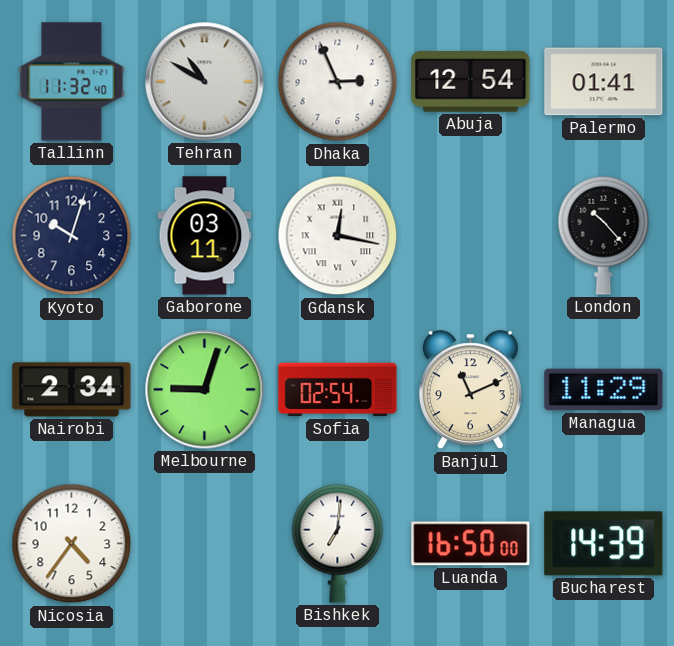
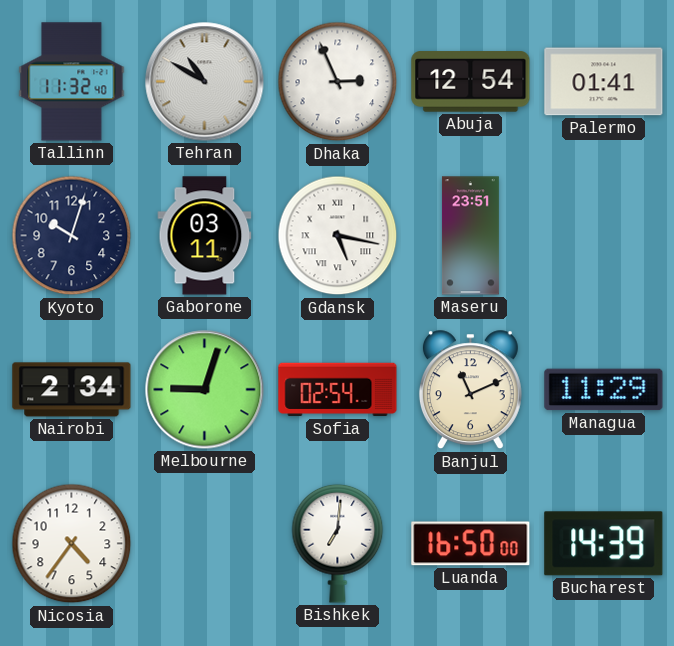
Gdansk: 12:17 -> 5:17
Maseru: none -> 23:51
London: 10:23 -> none
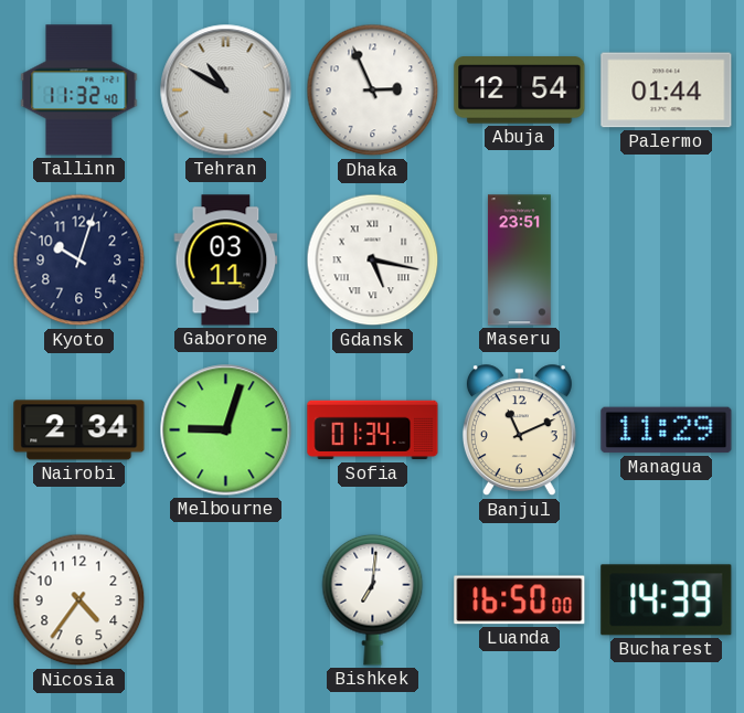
Palermo: 01:41 -> 01:44
Sofia: 02:54 -> 01:34
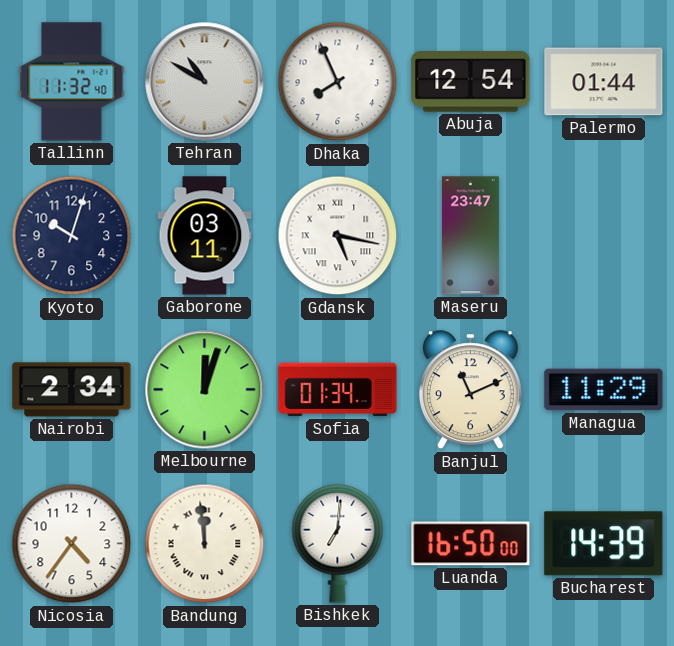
Dhaka: 2:56 -> 7:56
Maseru: 23:51 -> 23:47
Melbourne: 9:03 -> 12:03
Bandung: none -> 11:59
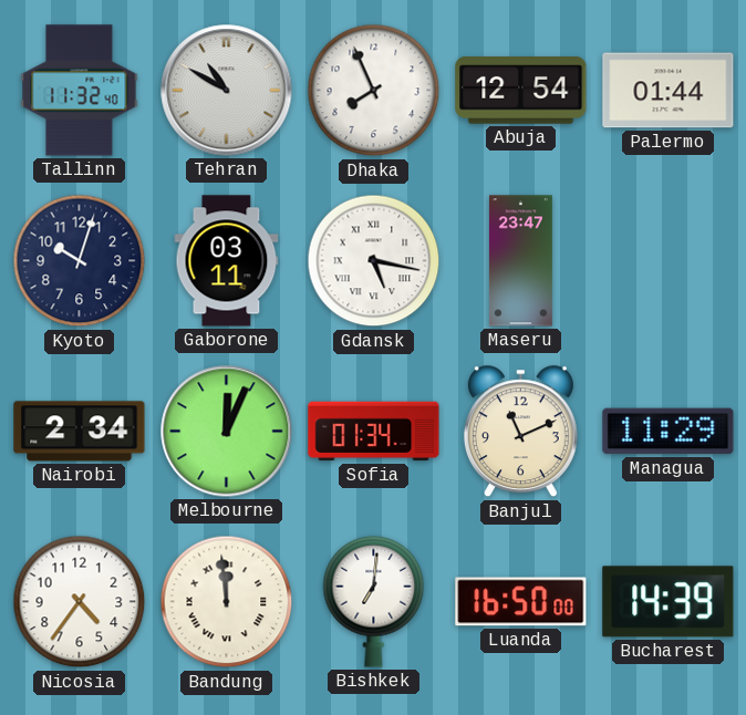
Melbourne: 12:03 -> 12:04
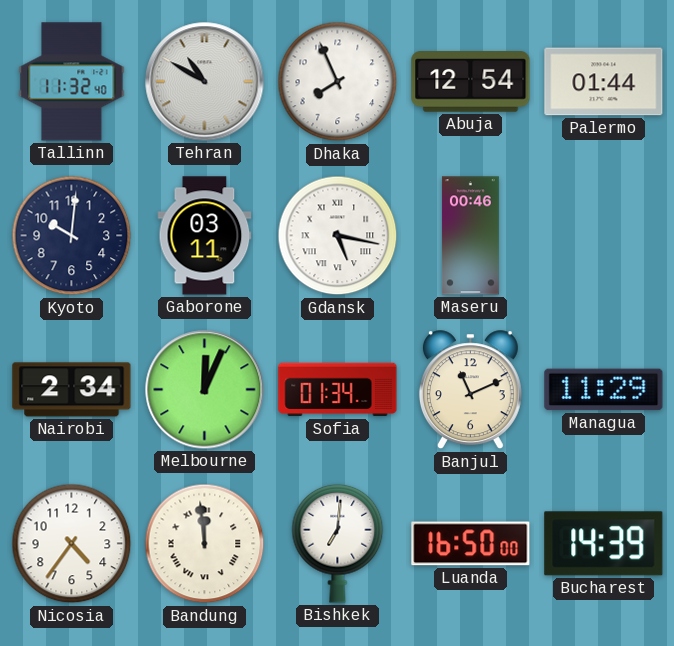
Kyoto: 10:03 -> 10:01
Maseru: 23:47 -> 00:46
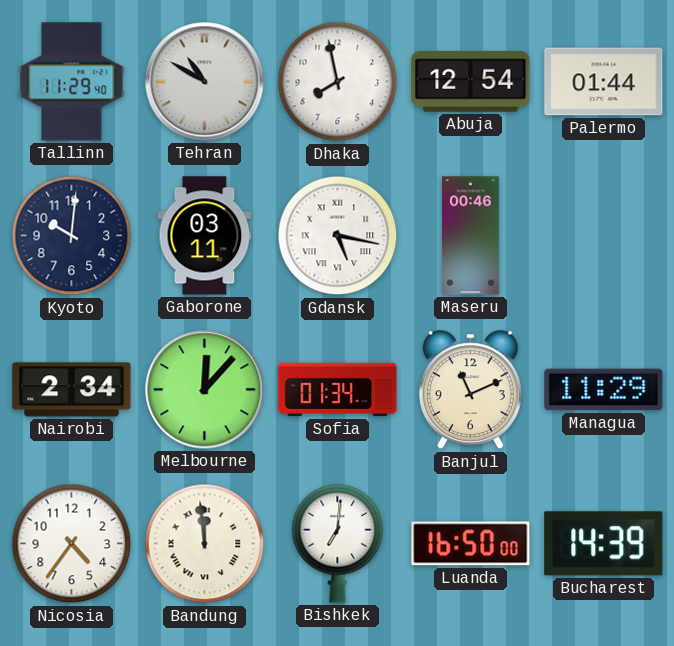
Tallinn: 11:32 -> 11:29
Dhaka: 7:56 -> 7:58
Melbourne: 12:04 -> 12:07
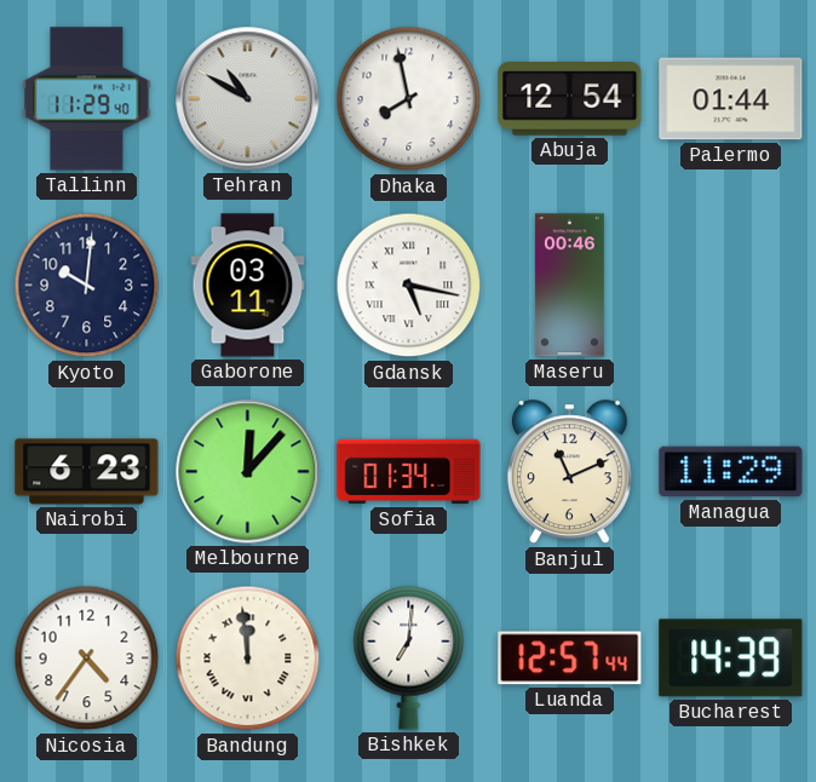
Nairobi: 2:34 -> 6:23
Luanda: 16:50 -> 12:57
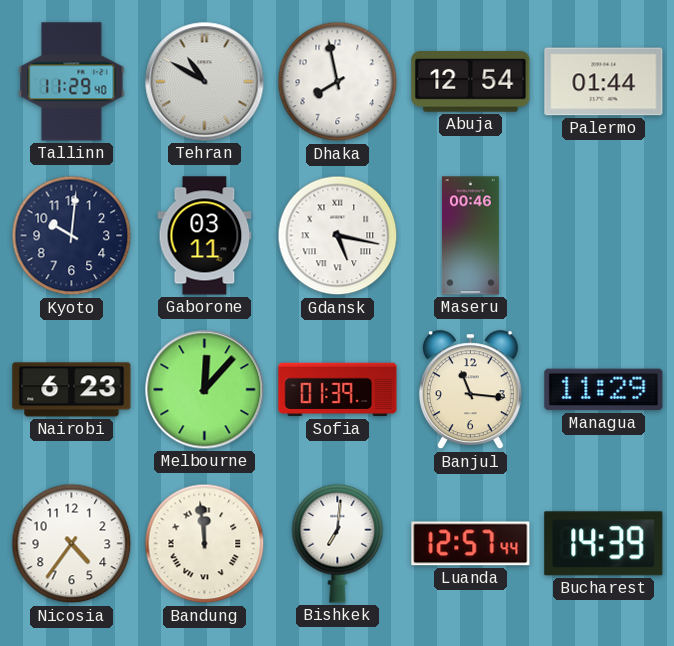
Sofia: 01:34 -> 01:39
Banjul: 11:11 -> 11:16
